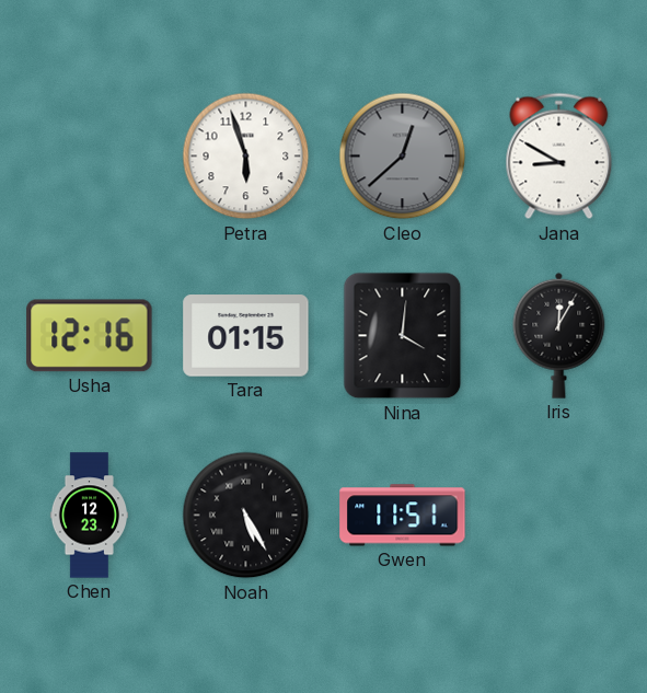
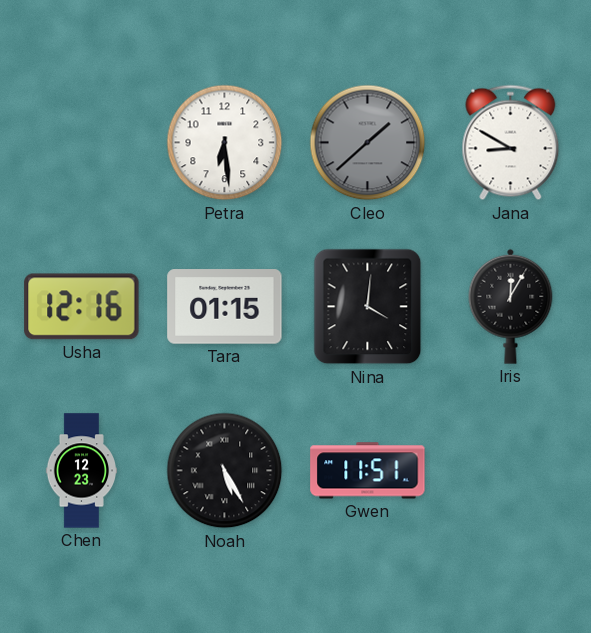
Petra: 5:57 -> 6:29
Cleo: 12:38 -> 1:38
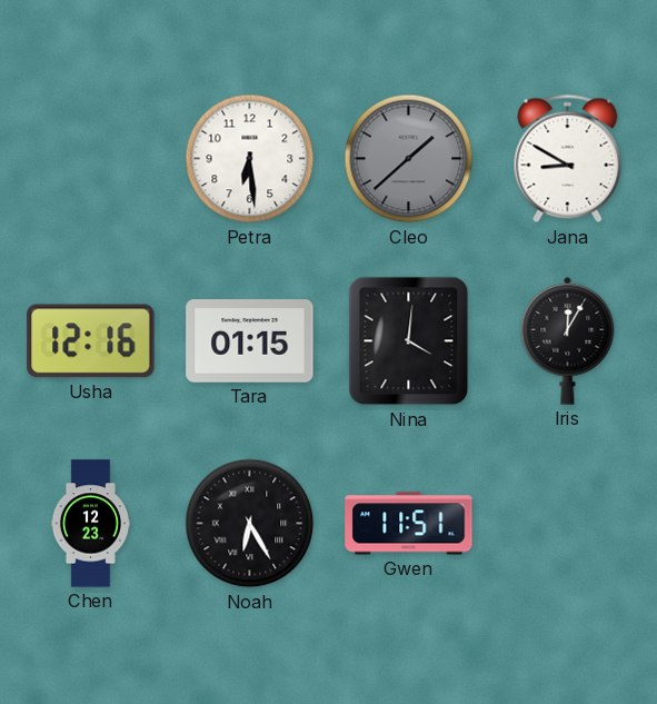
Noah: 5:25 -> 6:25
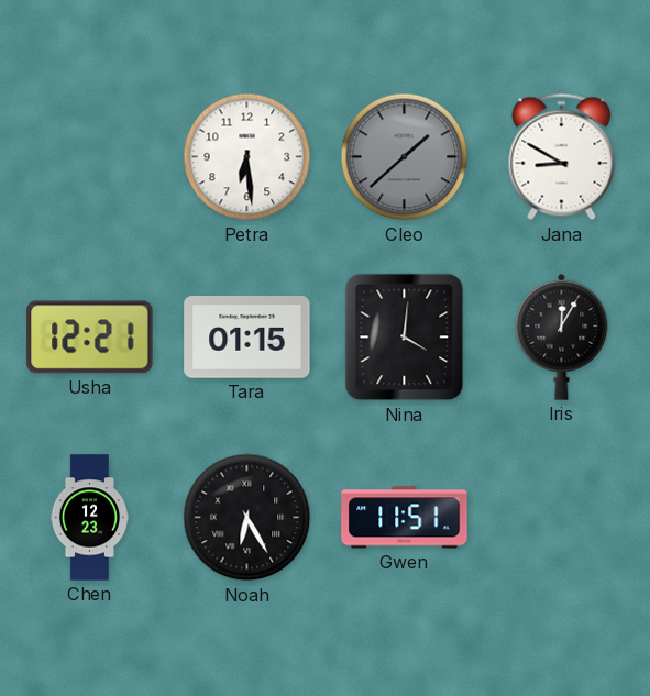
Usha: 12:16 -> 12:21
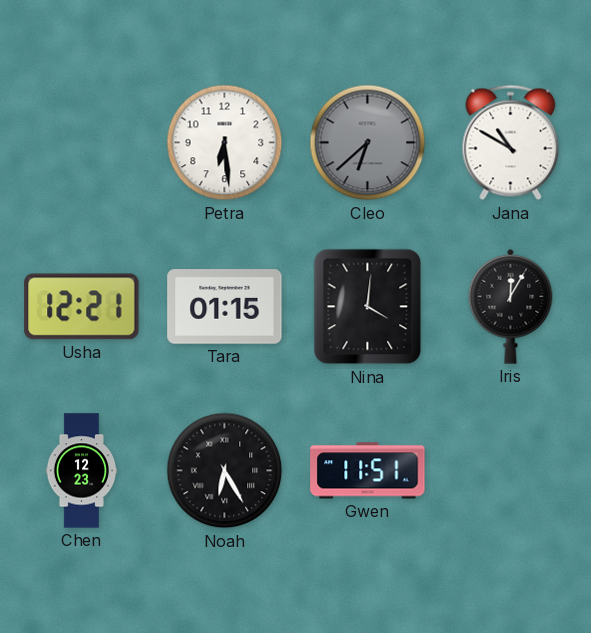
Cleo: 1:38 -> 6:38
Jana: 8:50 -> 10:50
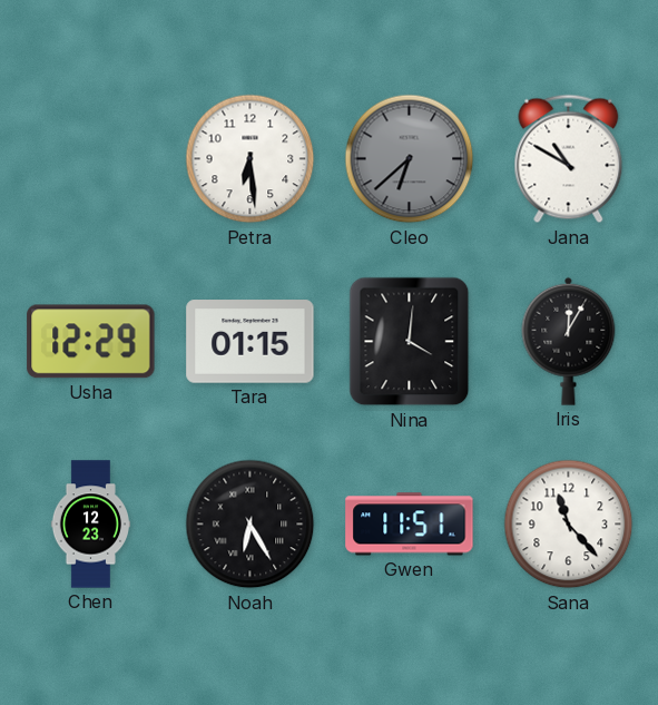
Usha: 12:21 -> 12:29
Sana: none -> 11:23
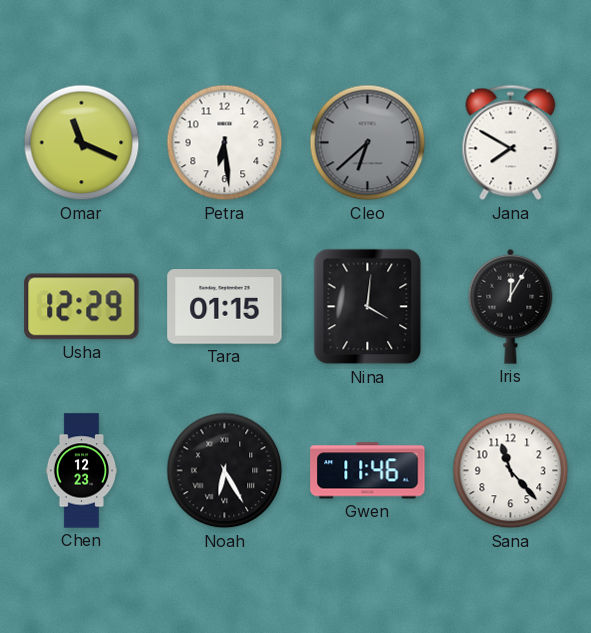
Omar: none -> 11:19
Jana: 10:50 -> 7:50
Gwen: 11:51 -> 11:46
